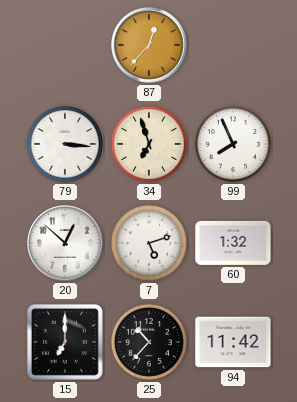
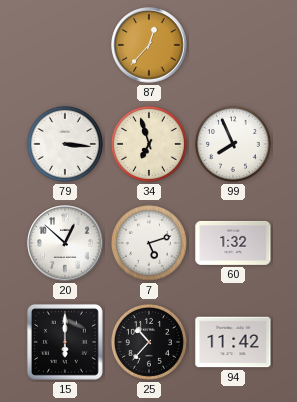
15: 7:00 -> 6:00
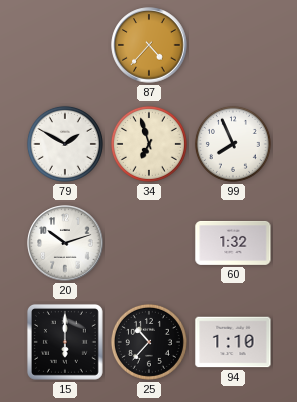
87: 12:37 -> 4:37
79: 3:16 -> 1:50
20: 12:52 -> 10:12
7: 5:12 -> none
94: 11:42 -> 1:10
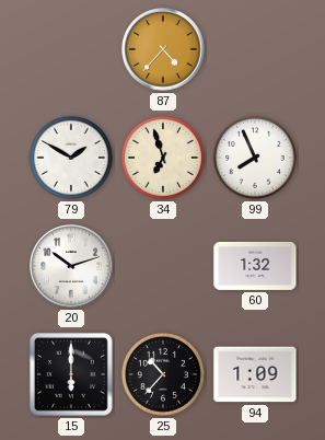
94: 1:10 -> 1:09
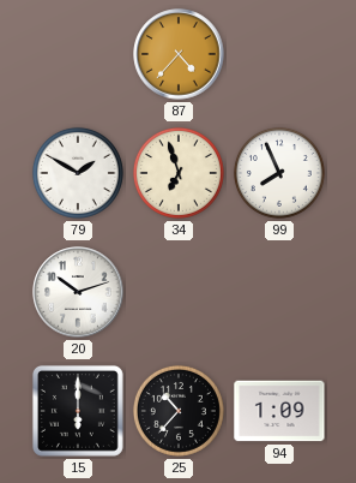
60: 1:32 -> none
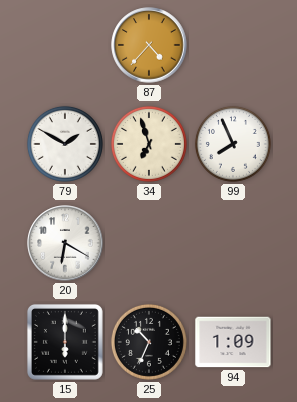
20: 10:12 -> 6:20
25: 10:37 -> 10:34
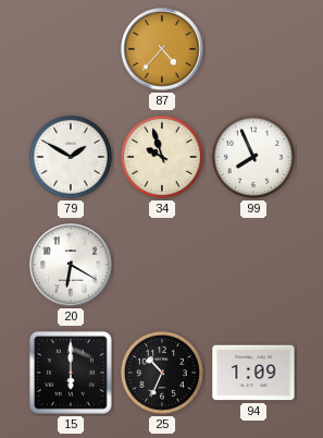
34: 6:57 -> 9:57
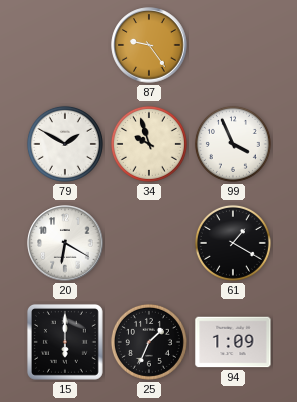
87: 4:37 -> 9:24
99: 7:56 -> 3:56
61: none -> 1:20
25: 10:34 -> 1:34
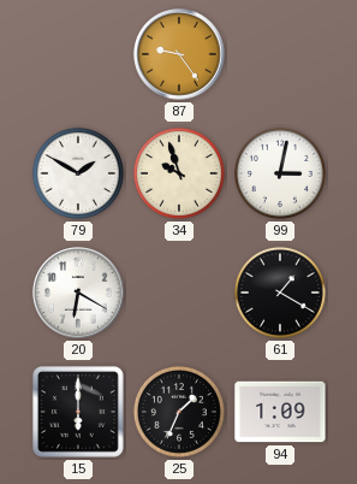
99: 3:56 -> 3:02
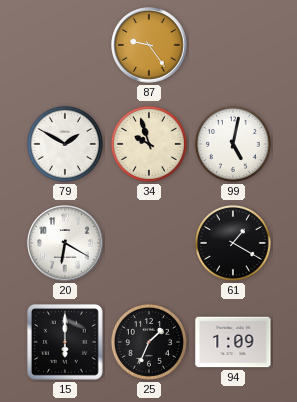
99: 3:02 -> 5:02
